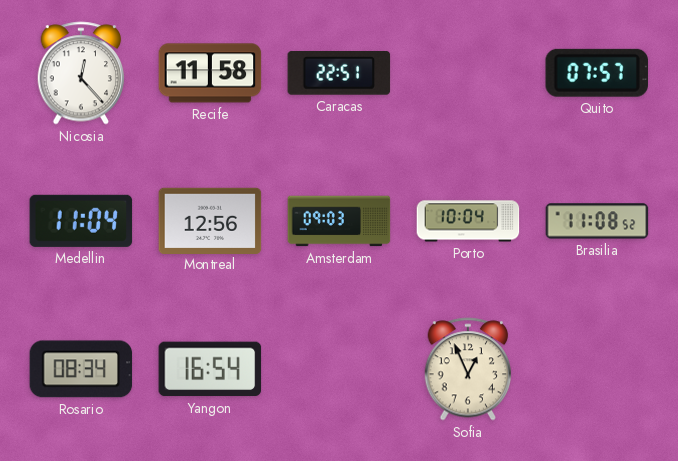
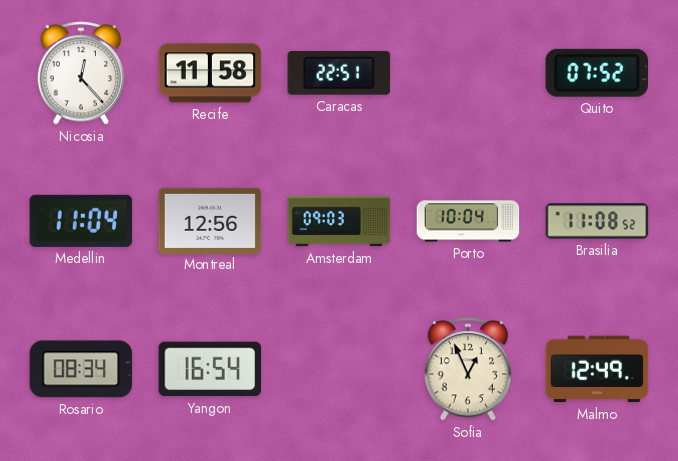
Quito: 07:57 -> 07:52
Malmo: none -> 12:49
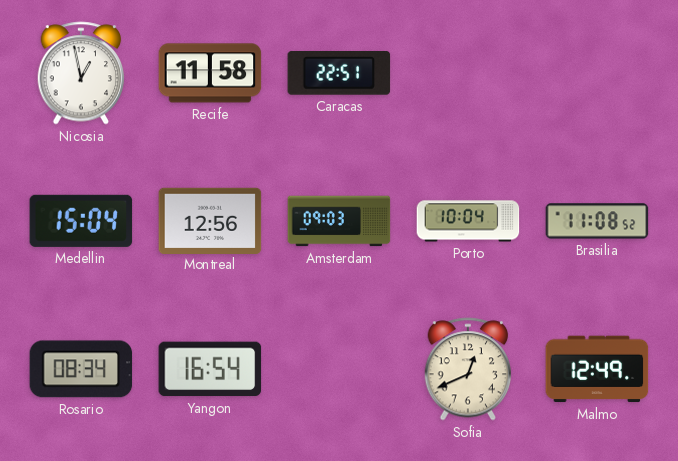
Nicosia: 12:23 -> 12:58
Quito: 07:52 -> none
Medellin: 11:04 -> 15:04
Sofia: 12:56 -> 12:41
